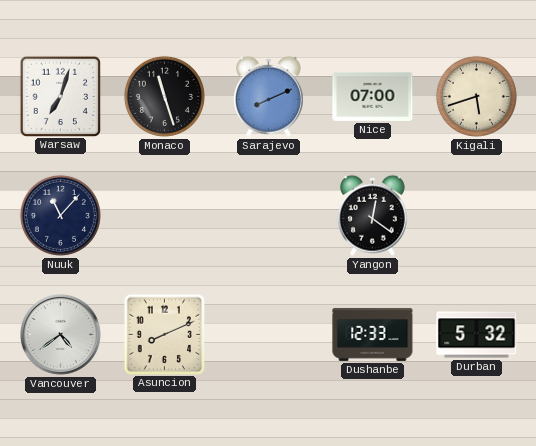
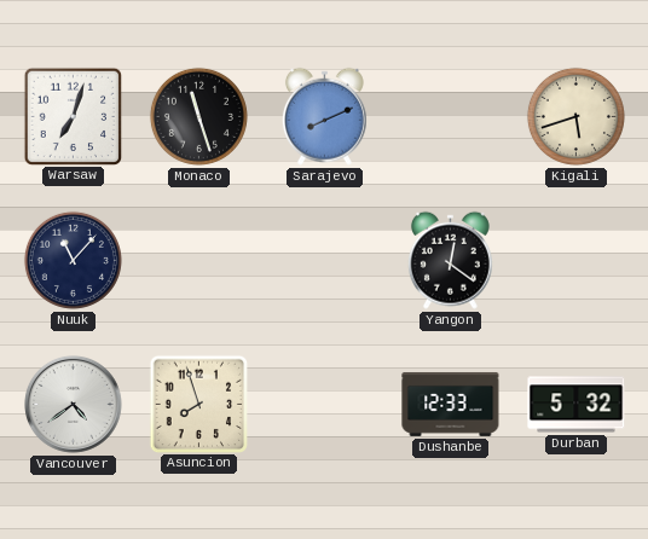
Nice: 07:00 -> none
Asuncion: 8:11 -> 7:57
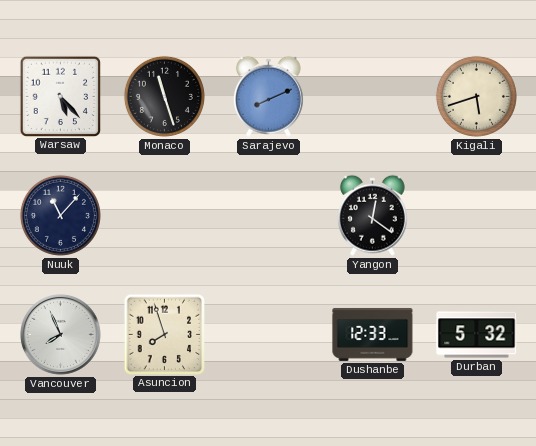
Warsaw: 7:03 -> 5:23
Vancouver: 4:39 -> 7:56
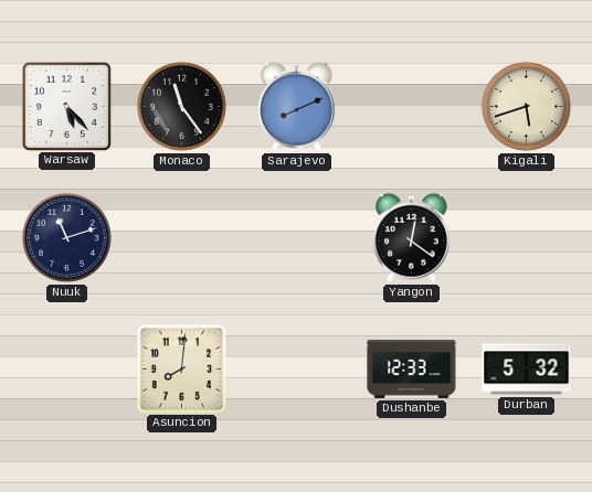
Monaco: 11:27 -> 11:24
Nuuk: 11:07 -> 11:12
Vancouver: 7:56 -> none
Asuncion: 7:57 -> 8:01
